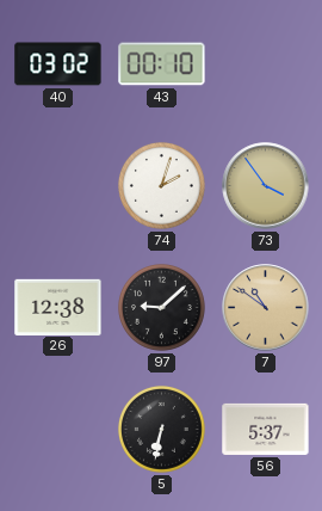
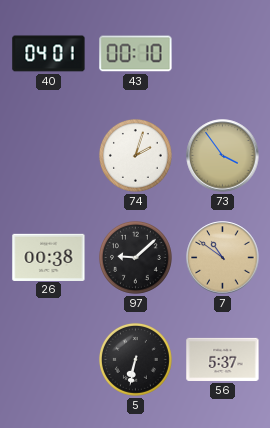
40: 03:02 -> 04:01
26: 12:38 -> 00:38
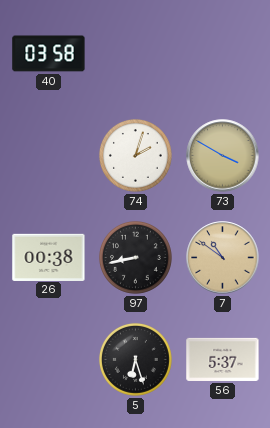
40: 04:01 -> 03:58
43: 00:10 -> none
73: 3:54 -> 3:50
97: 9:08 -> 8:43
5: 6:32 -> 6:27
